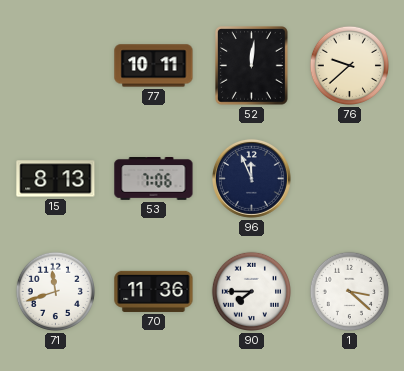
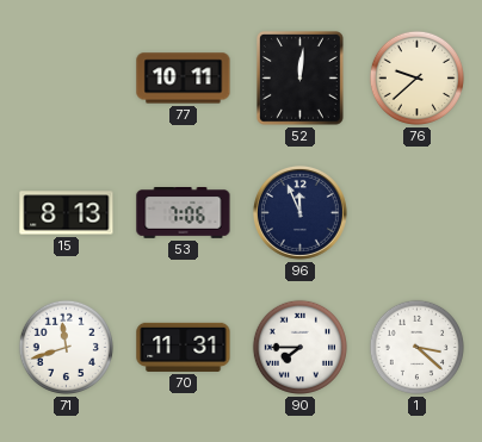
70: 11:36 -> 11:31
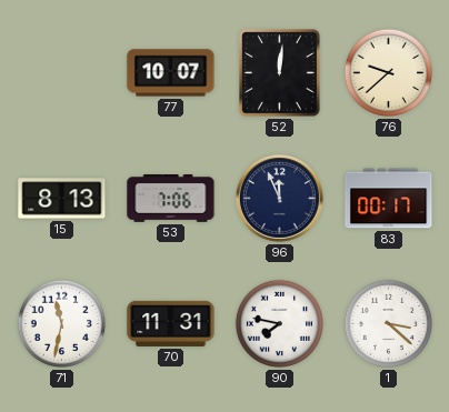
77: 10:11 -> 10:07
83: none -> 00:17
71: 11:42 -> 11:32
90: 7:45 -> 7:47
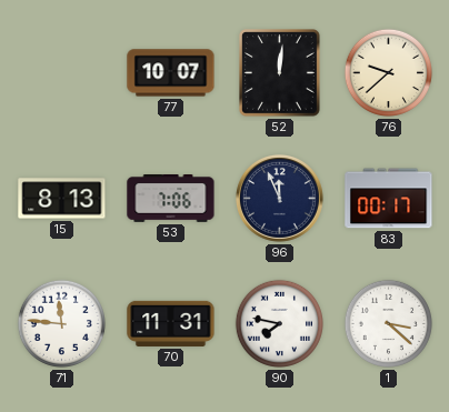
71: 11:32 -> 11:46
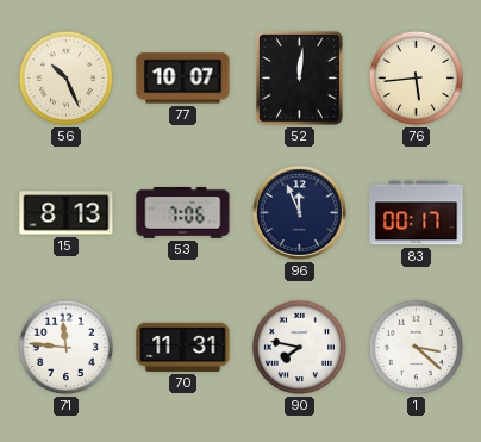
56: none -> 10:26
76: 9:38 -> 5:44
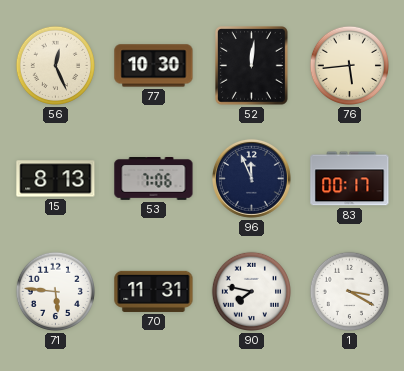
56: 10:26 -> 12:26
77: 10:07 -> 10:30
71: 11:46 -> 5:46
1: 3:22 -> 3:20
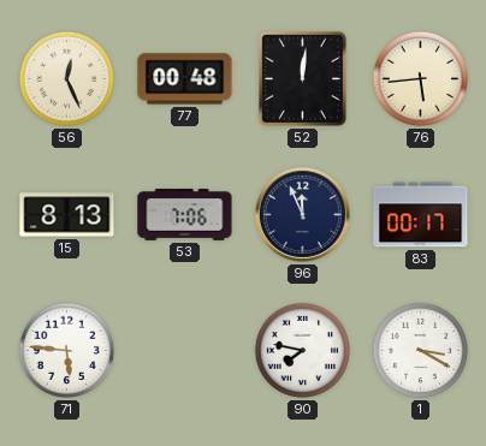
77: 10:30 -> 00:48
70: 11:31 -> none
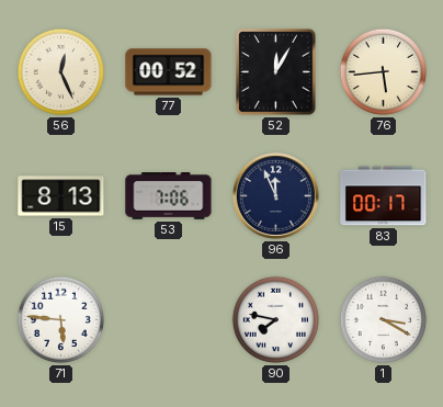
77: 00:48 -> 00:52
52: 12:01 -> 12:05
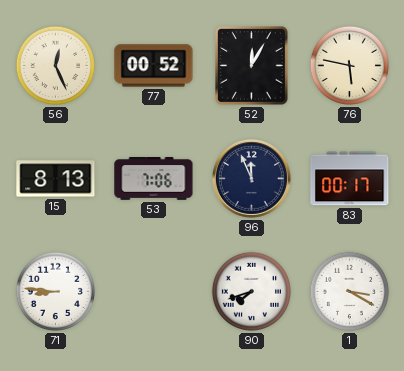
76: 5:44 -> 5:47
71: 5:46 -> 8:46
90: 7:47 -> 7:42
